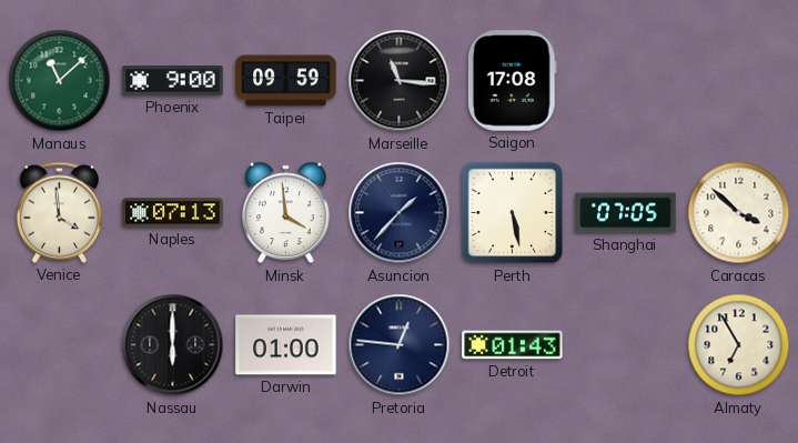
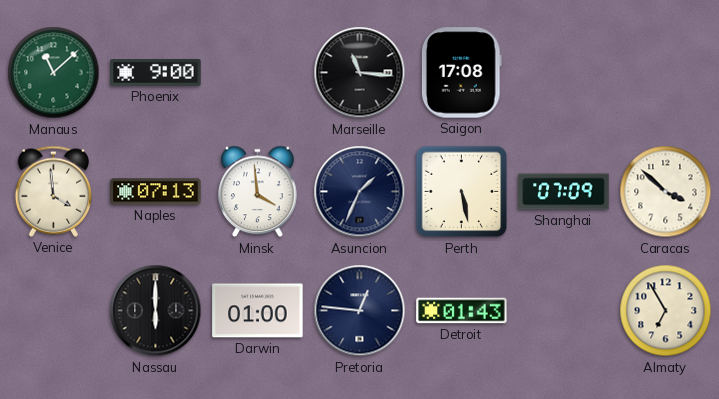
Taipei: 09:59 -> none
Asuncion: 1:37 -> 1:34
Shanghai: 07:05 -> 07:09
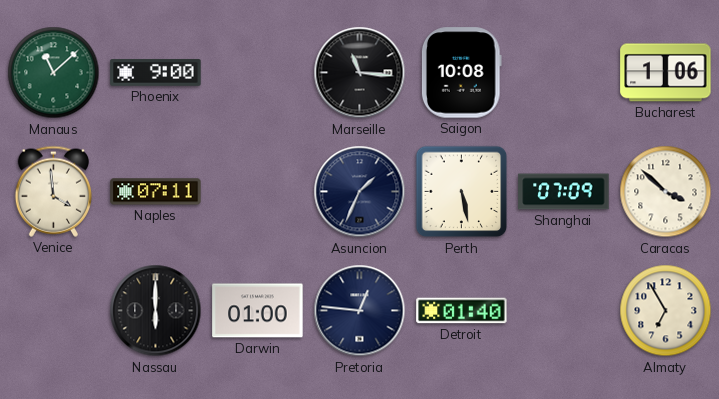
Saigon: 17:08 -> 10:08
Bucharest: none -> 1:06
Naples: 07:13 -> 07:11
Minsk: 3:59 -> none
Detroit: 01:43 -> 01:40
